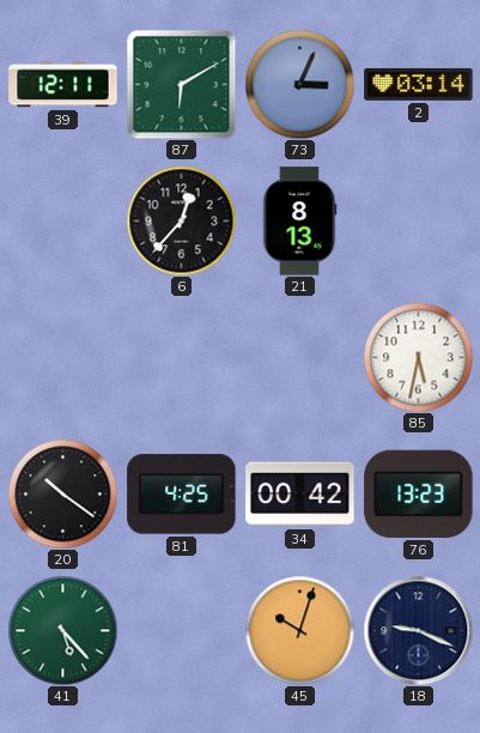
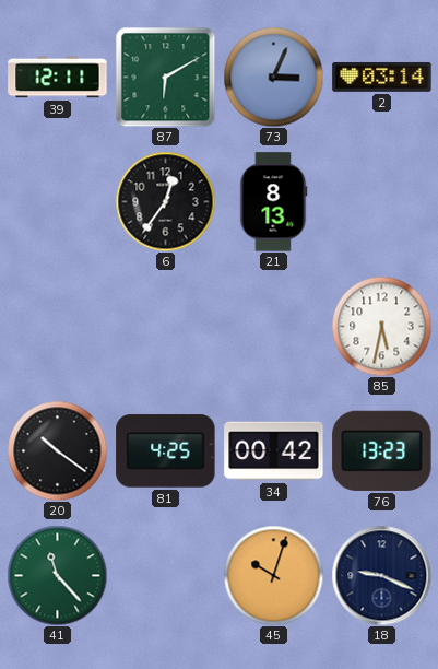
6: 12:37 -> 12:36
41: 5:23 -> 11:23
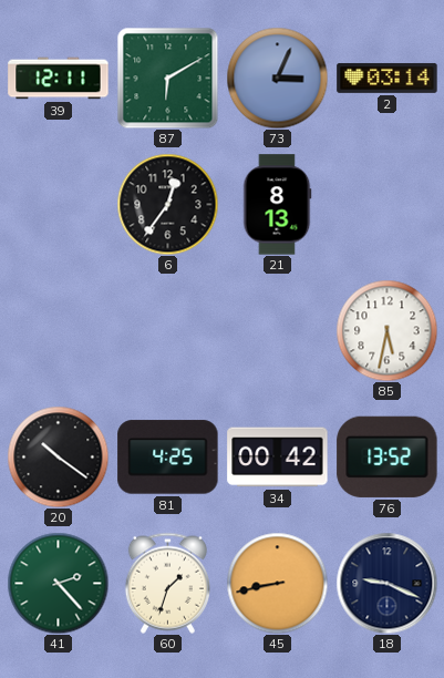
76: 13:23 -> 13:52
41: 11:23 -> 2:23
60: none -> 1:33
45: 10:03 -> 8:43
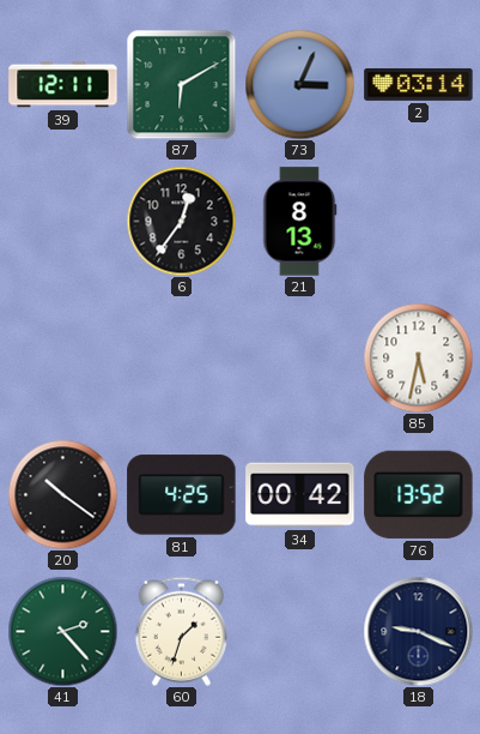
45: 8:43 -> none
